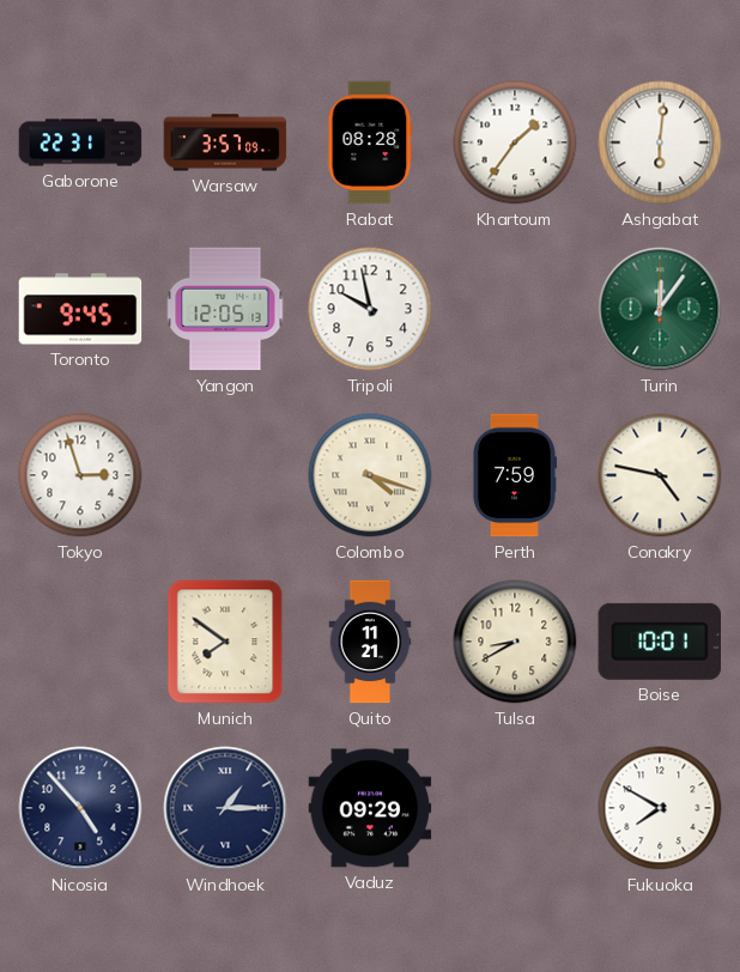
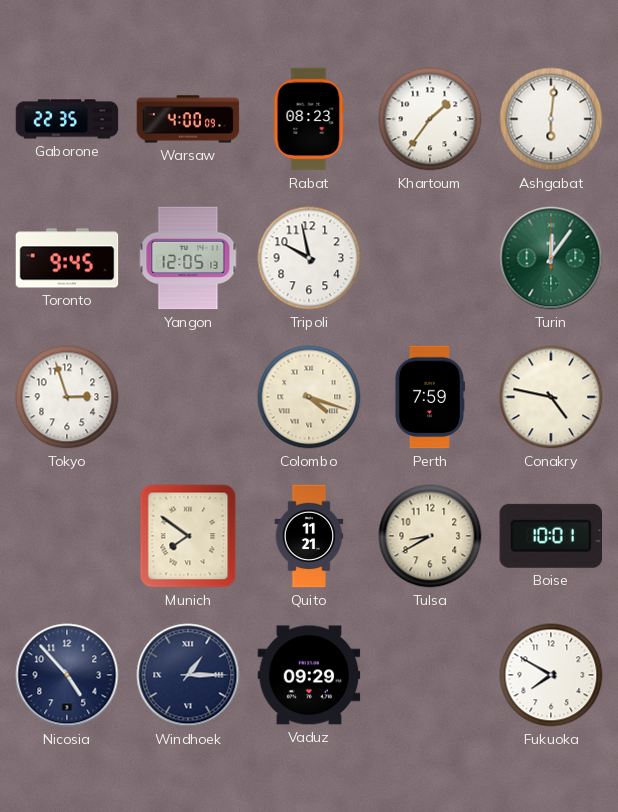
Gaborone: 22:31 -> 22:35
Warsaw: 3:57 -> 4:00
Rabat: 08:28 -> 08:23
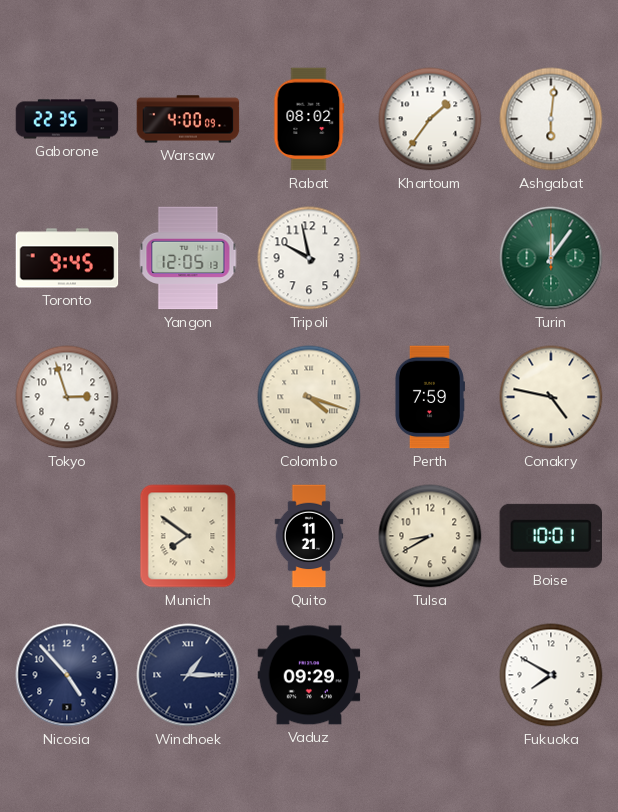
Rabat: 08:23 -> 08:02
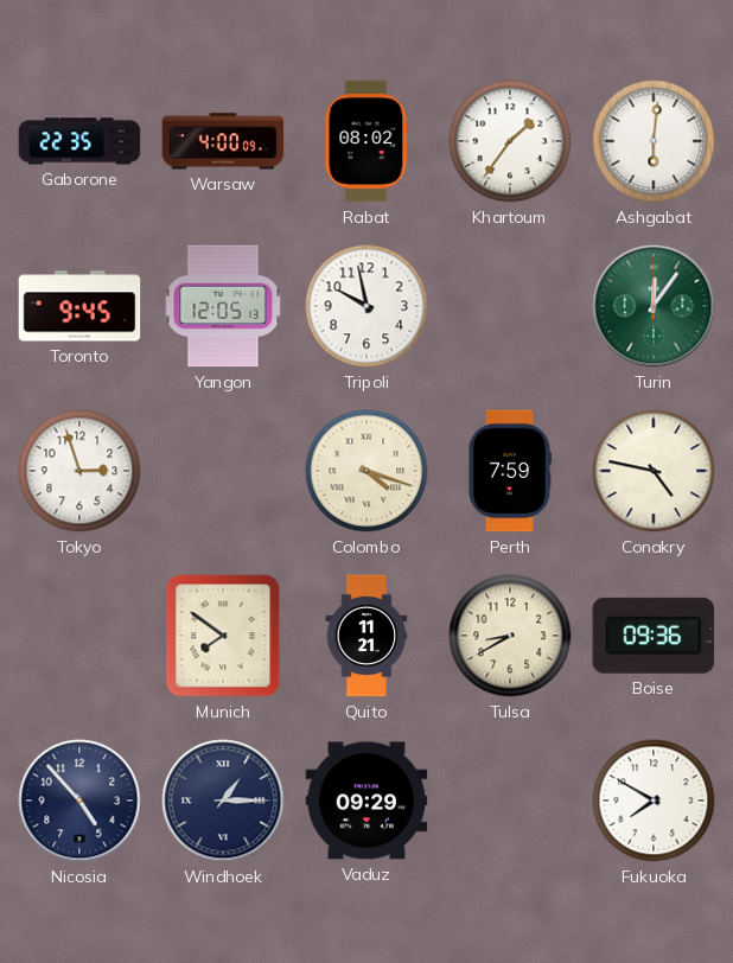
Boise: 10:01 -> 09:36
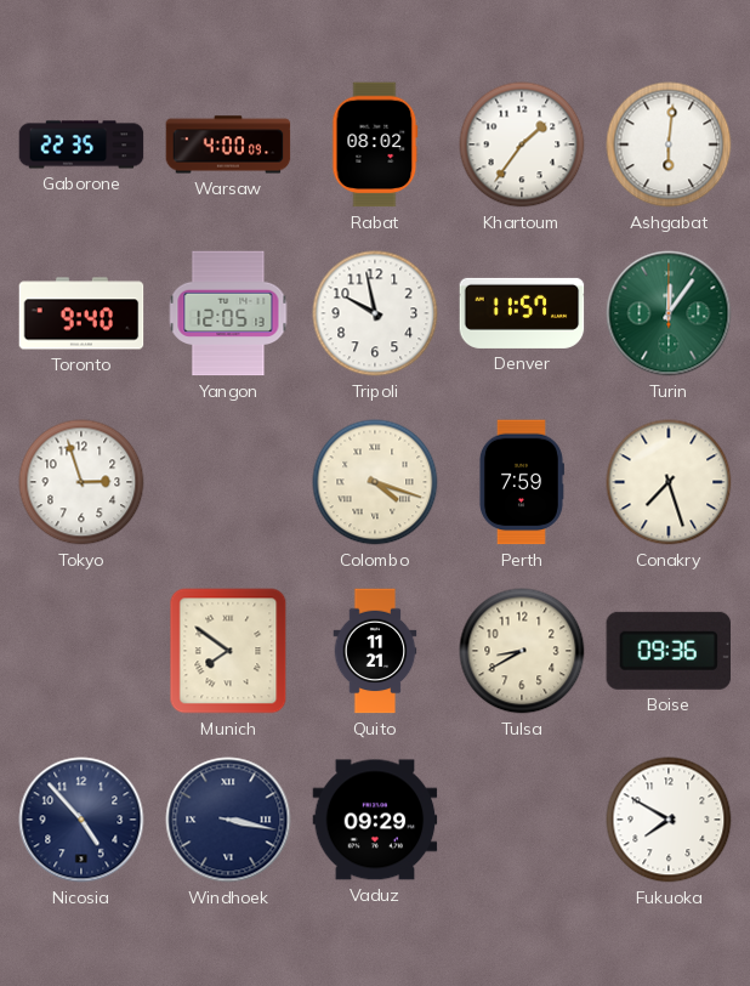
Toronto: 9:45 -> 9:40
Denver: none -> 11:57
Conakry: 4:47 -> 7:27
Windhoek: 1:15 -> 3:17
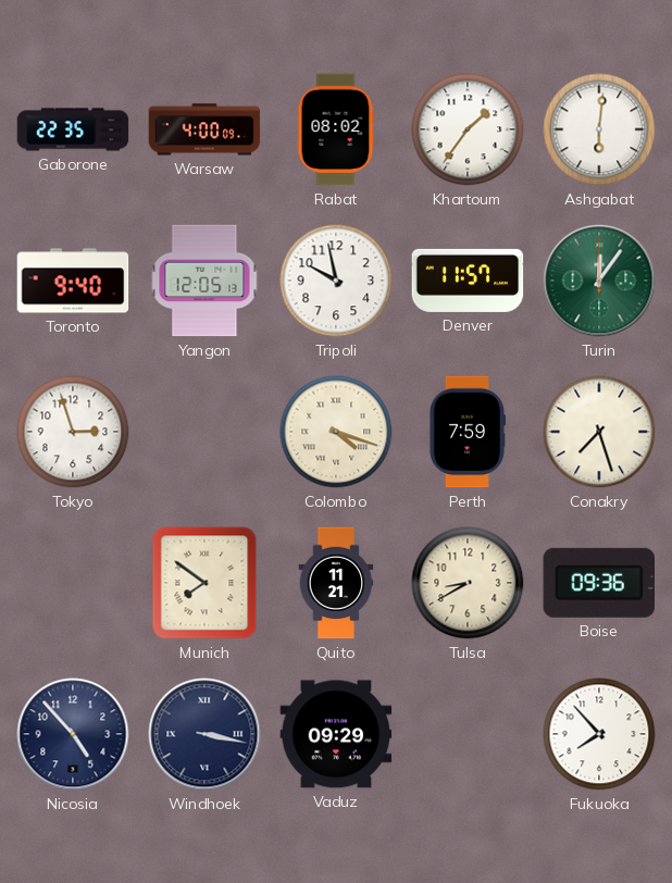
Fukuoka: 7:50 -> 7:53
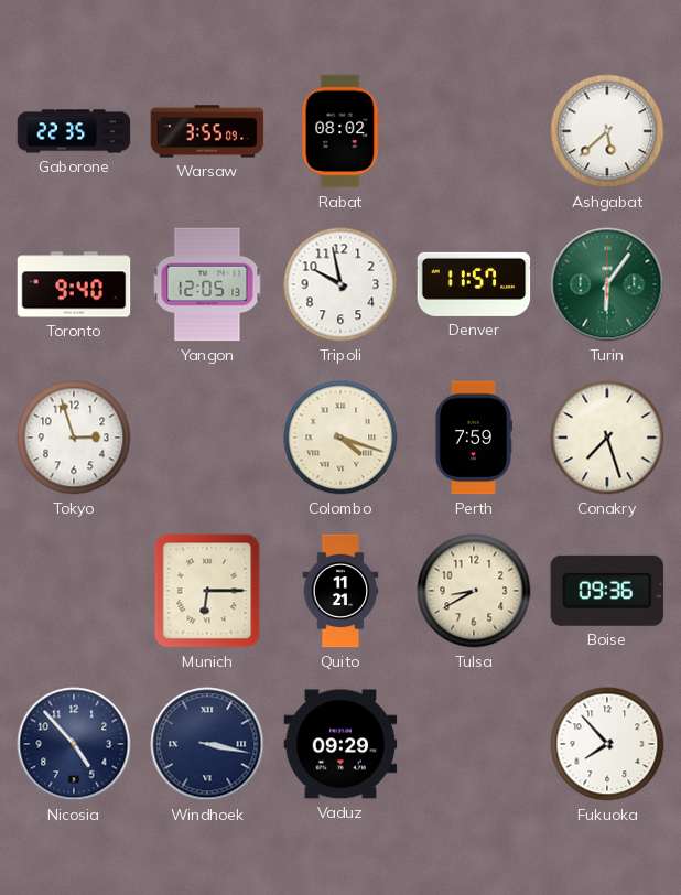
Warsaw: 4:00 -> 3:55
Khartoum: 1:36 -> none
Ashgabat: 6:01 -> 5:38
Turin: 12:06 -> 6:06
Munich: 7:51 -> 6:15
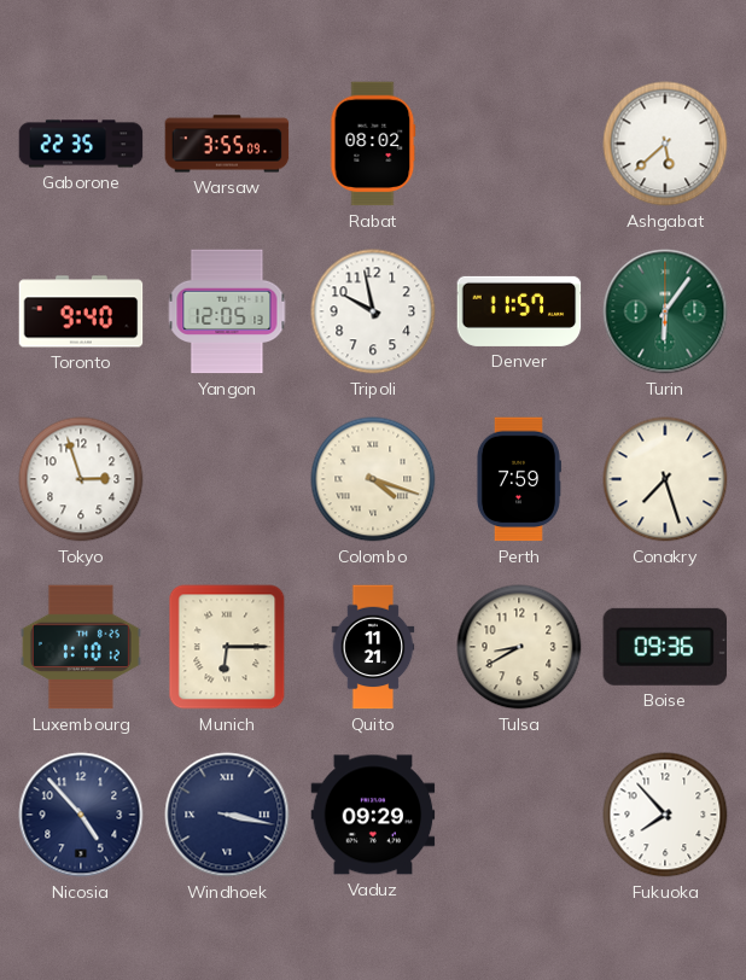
Luxembourg: none -> 1:10
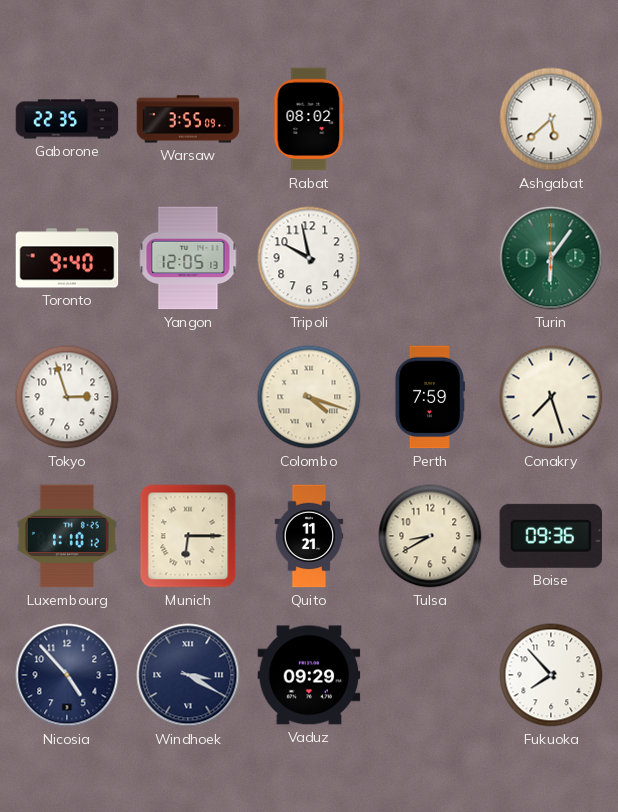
Denver: 11:57 -> none
Windhoek: 3:17 -> 3:20
